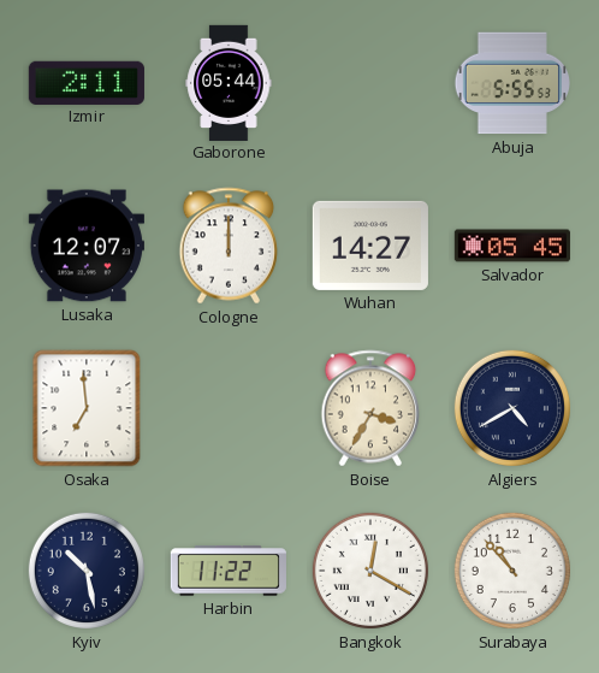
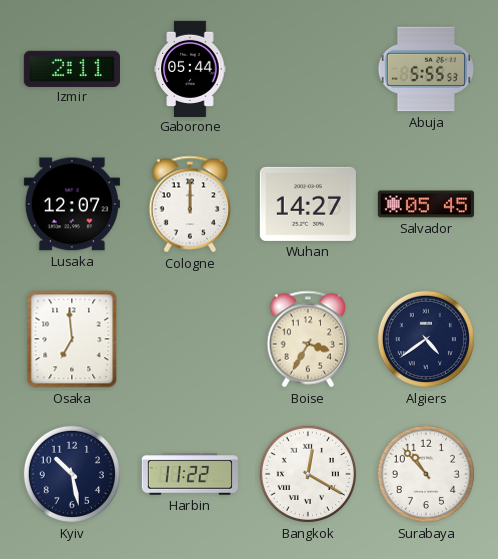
Algiers: 4:40 -> 4:39
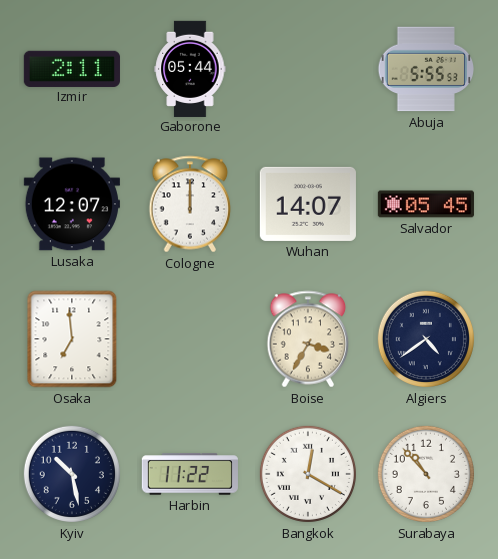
Wuhan: 14:27 -> 14:07
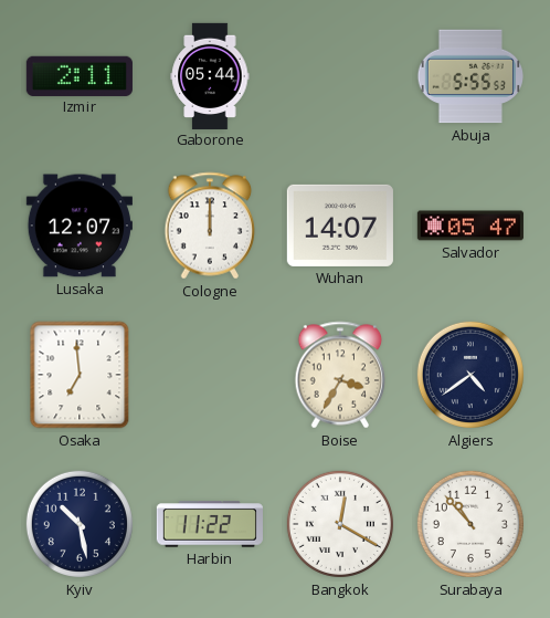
Salvador: 05:45 -> 05:47
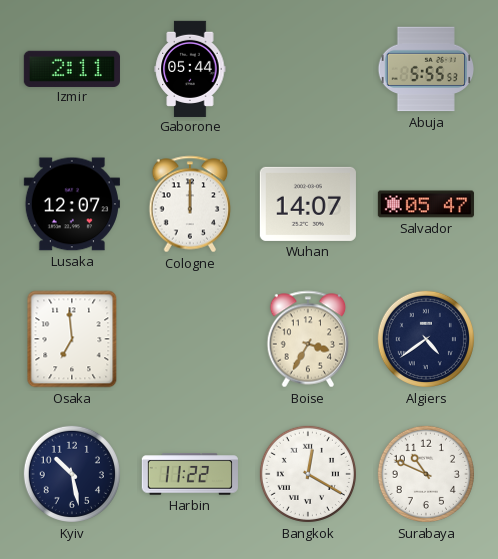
Surabaya: 10:53 -> 10:49
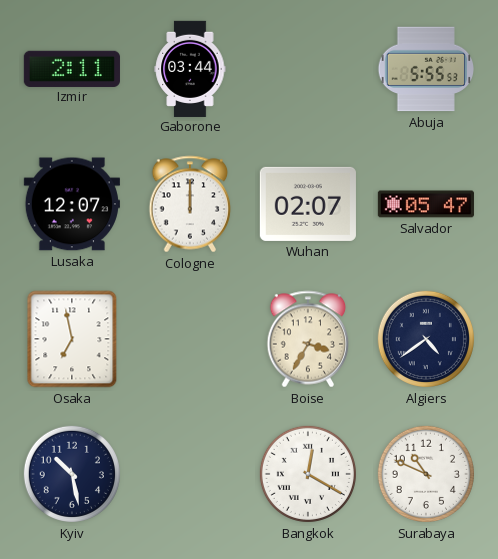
Gaborone: 05:44 -> 03:44
Wuhan: 14:07 -> 02:07
Osaka: 6:59 -> 6:58
Harbin: 11:22 -> none
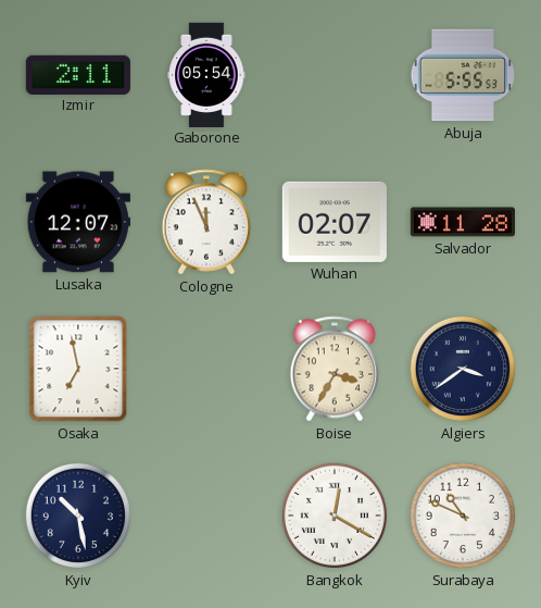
Gaborone: 03:44 -> 05:54
Cologne: 12:00 -> 11:56
Salvador: 05:47 -> 11:28
Algiers: 4:39 -> 3:39
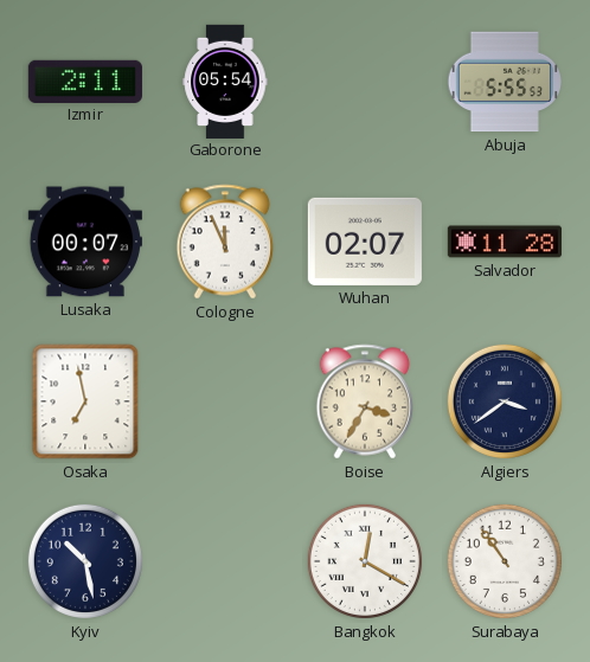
Lusaka: 12:07 -> 00:07
Surabaya: 10:49 -> 10:54
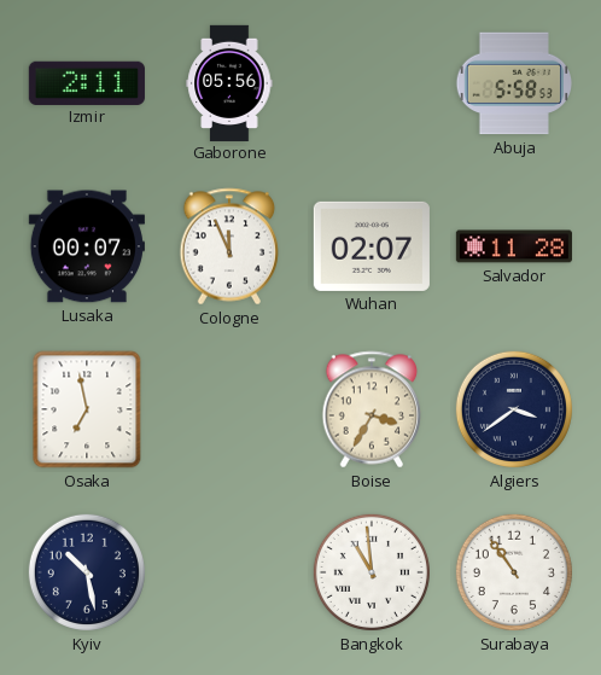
Gaborone: 05:54 -> 05:56
Abuja: 5:55 -> 5:58
Bangkok: 12:20 -> 10:59
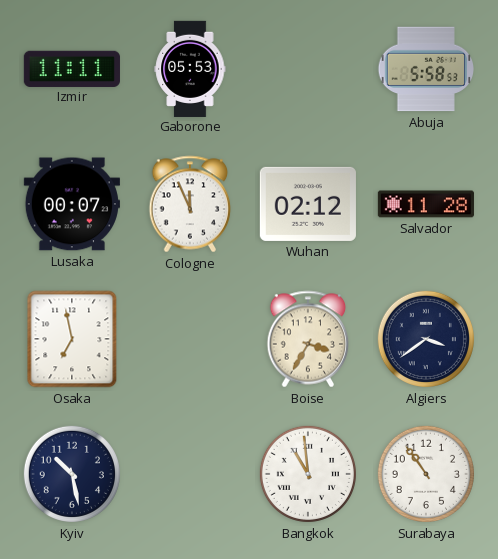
Izmir: 2:11 -> 11:11
Gaborone: 05:56 -> 05:53
Wuhan: 02:07 -> 02:12
